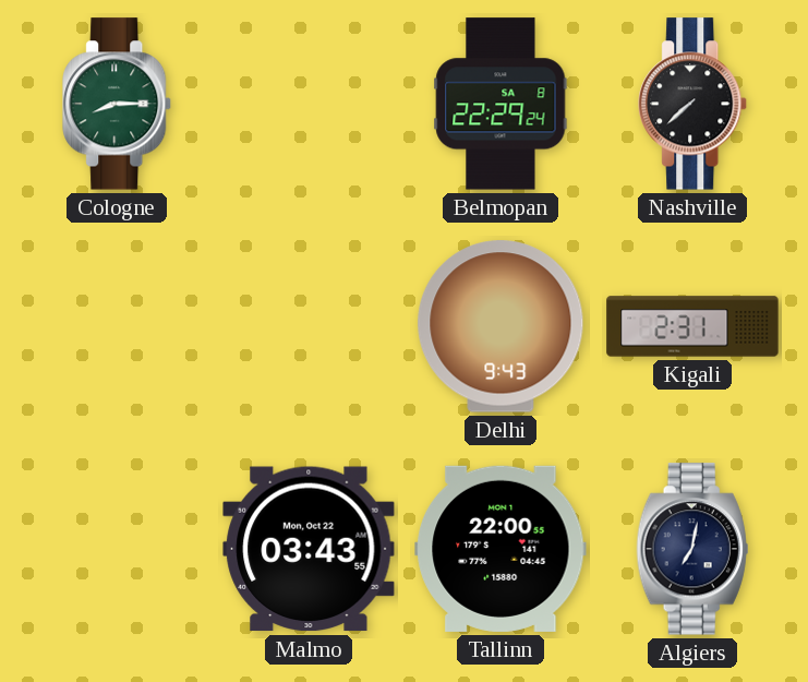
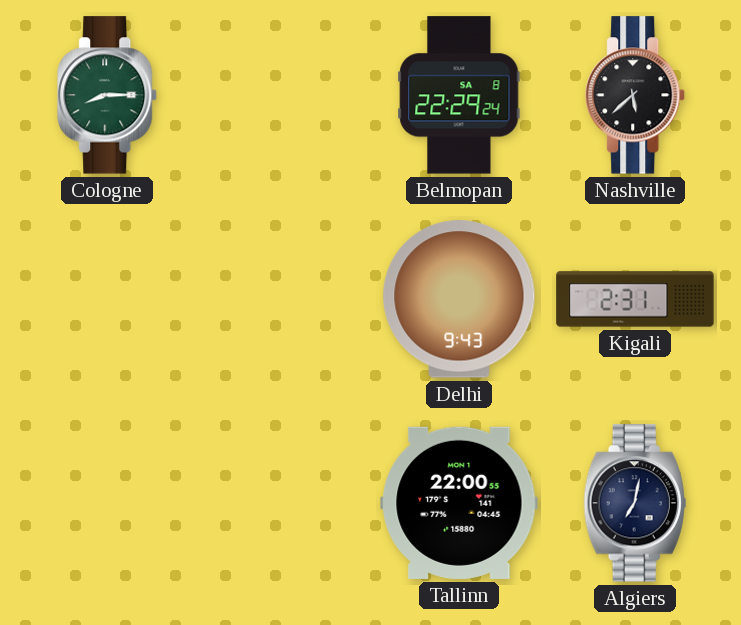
Nashville: 7:38 -> 5:38
Malmo: 03:43 -> none
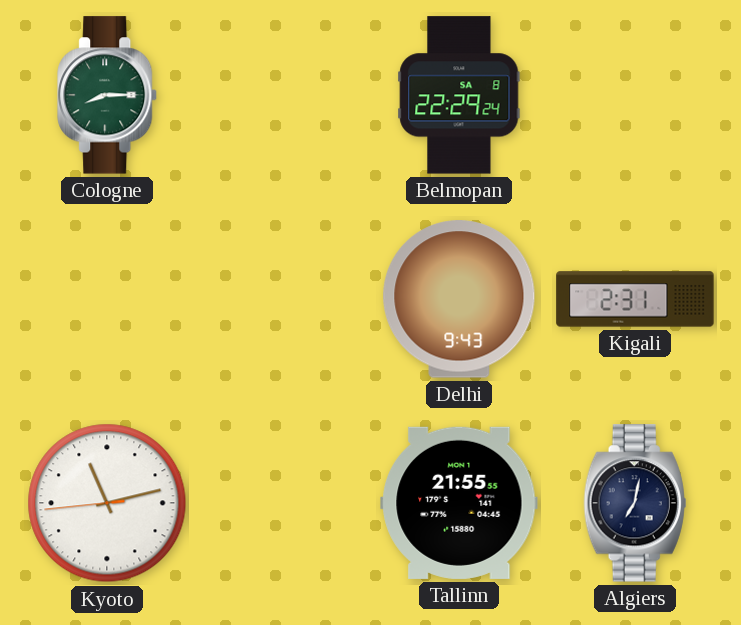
Nashville: 5:38 -> none
Kyoto: none -> 11:12
Tallinn: 22:00 -> 21:55
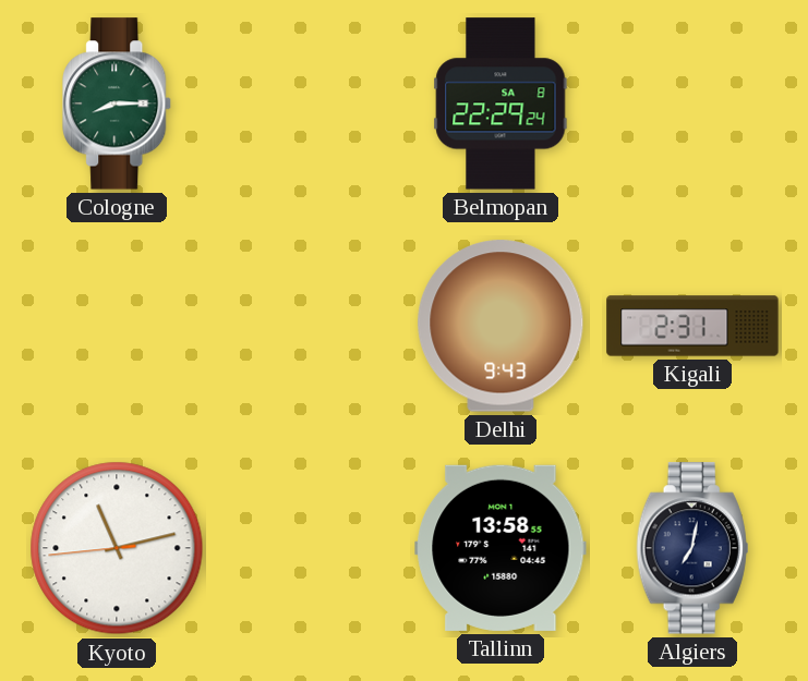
Tallinn: 21:55 -> 13:58
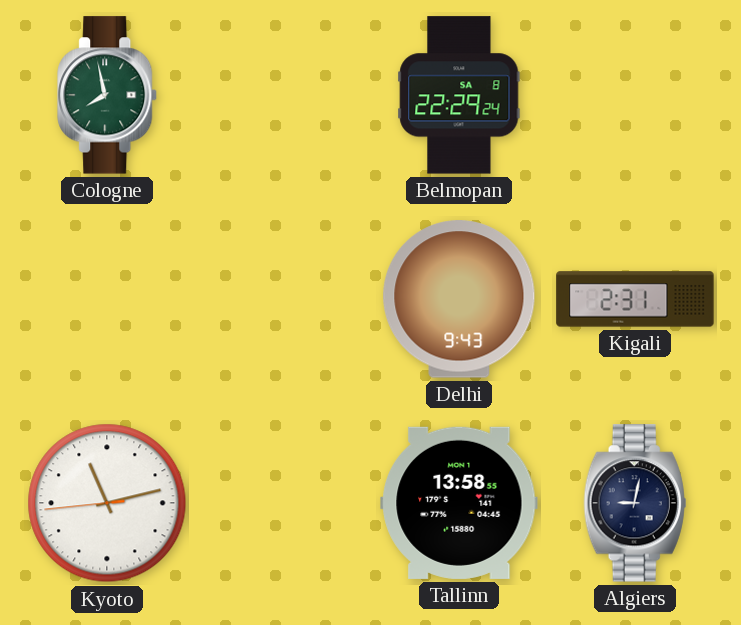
Cologne: 8:15 -> 7:58
Algiers: 7:02 -> 9:02
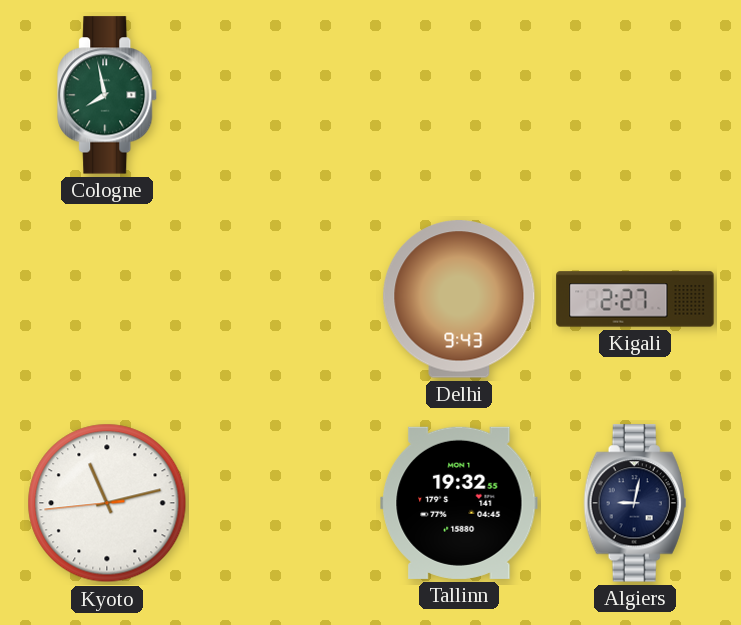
Belmopan: 22:29 -> none
Kigali: 2:31 -> 2:27
Tallinn: 13:58 -> 19:32
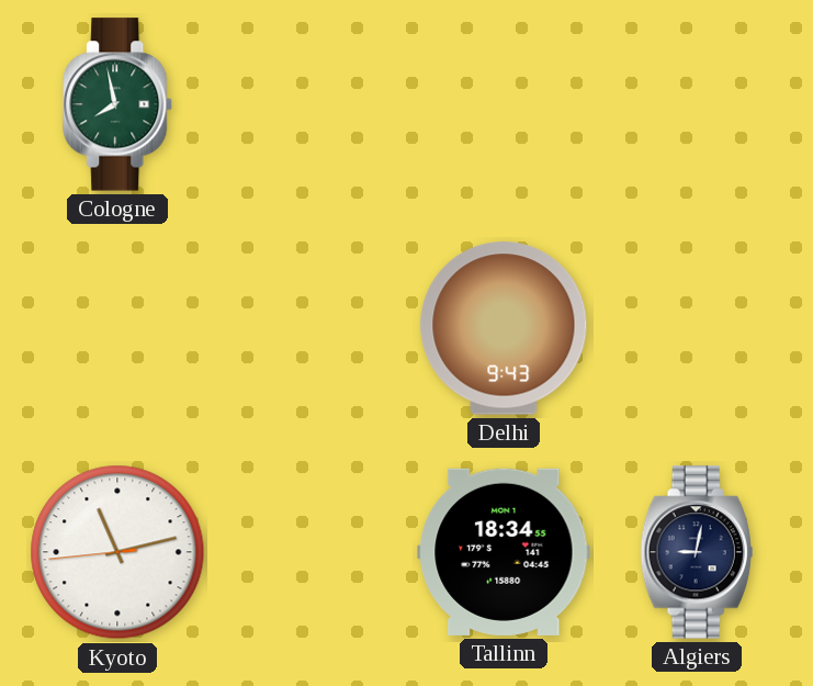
Kigali: 2:27 -> none
Tallinn: 19:32 -> 18:34
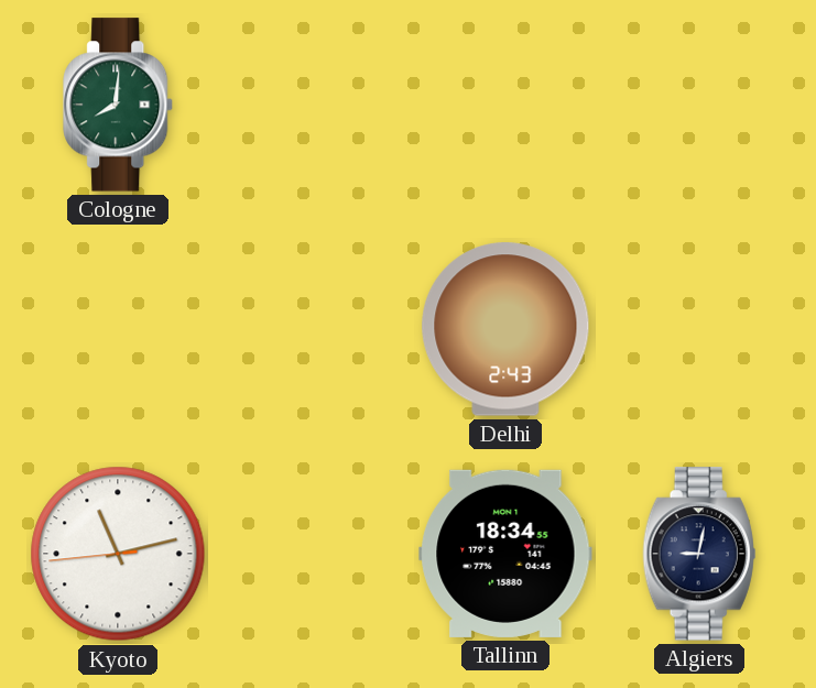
Cologne: 7:58 -> 8:01
Delhi: 9:43 -> 2:43
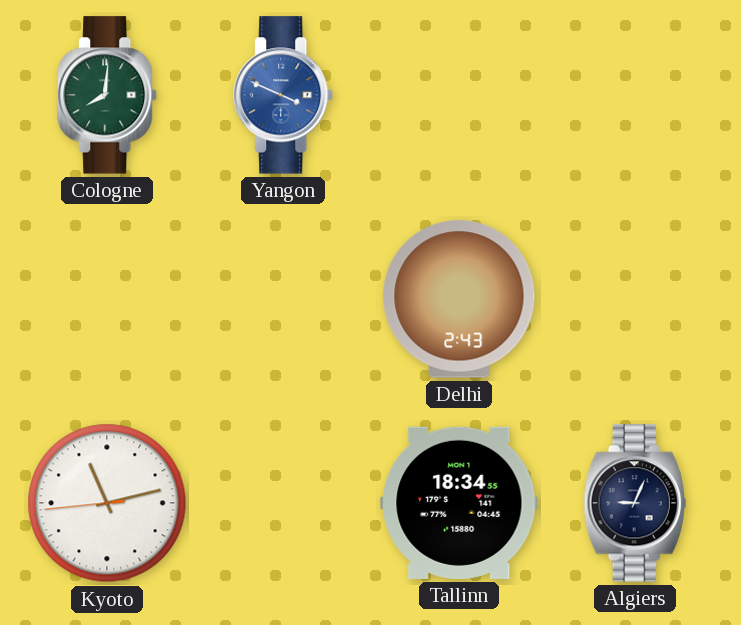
Yangon: none -> 3:49
Algiers: 9:02 -> 9:04
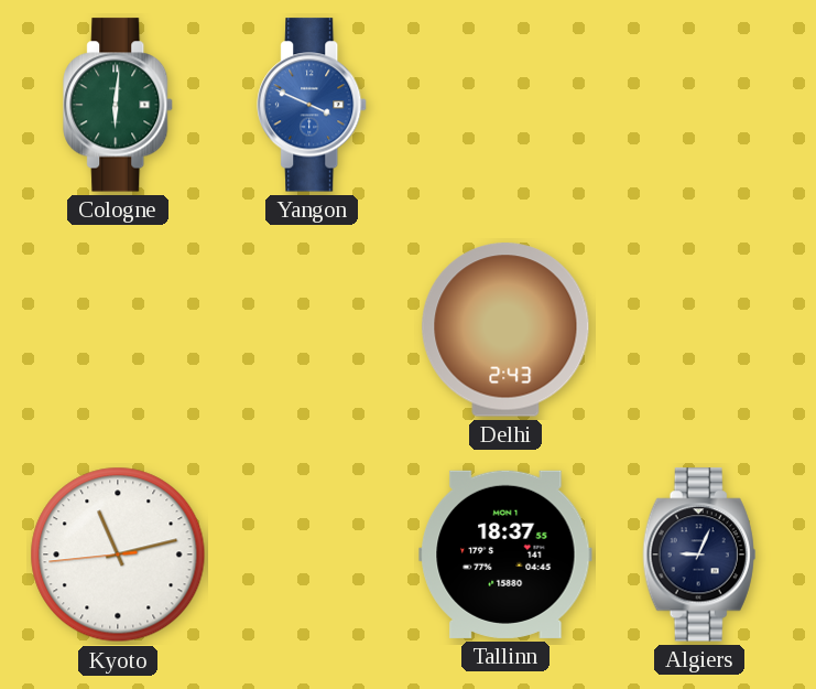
Cologne: 8:01 -> 6:01
Tallinn: 18:34 -> 18:37
